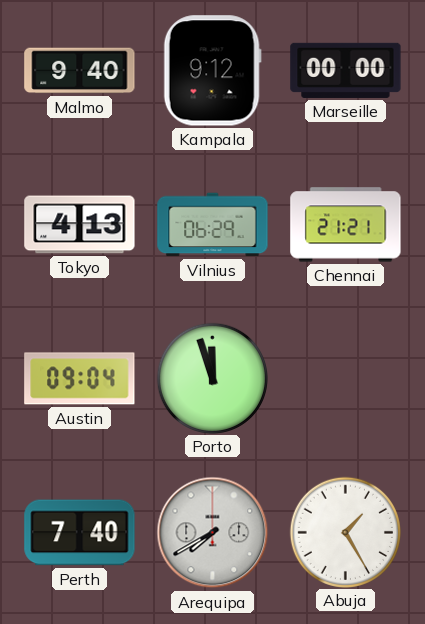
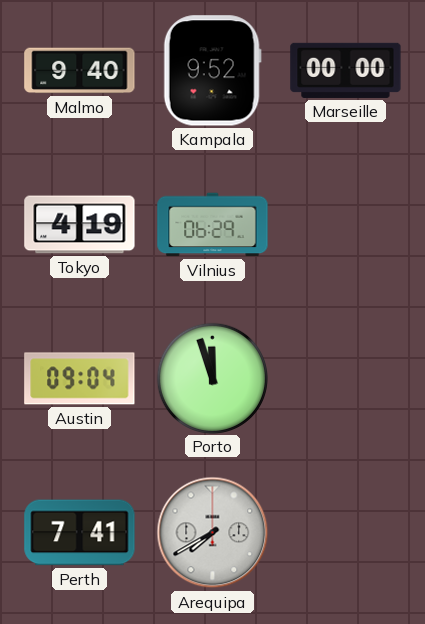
Kampala: 9:12 -> 9:52
Tokyo: 4:13 -> 4:19
Chennai: 21:21 -> none
Perth: 7:40 -> 7:41
Abuja: 1:25 -> none
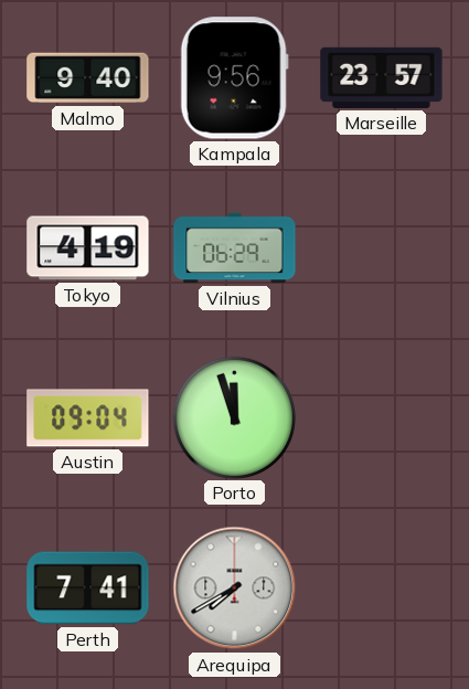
Kampala: 9:52 -> 9:56
Marseille: 00:00 -> 23:57
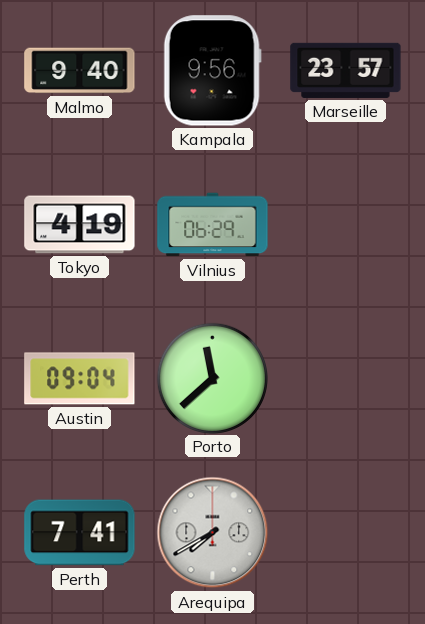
Porto: 11:57 -> 11:38
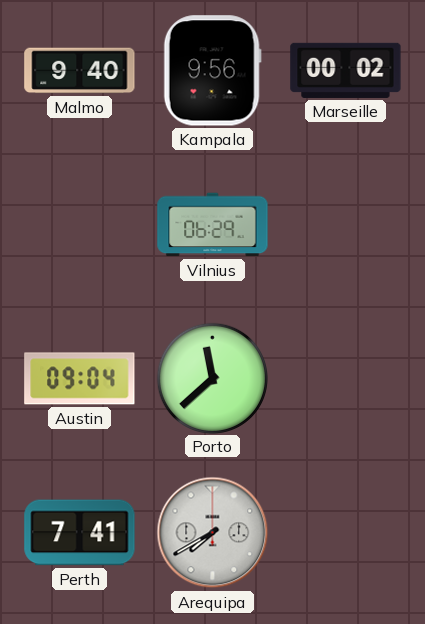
Marseille: 23:57 -> 00:02
Tokyo: 4:19 -> none
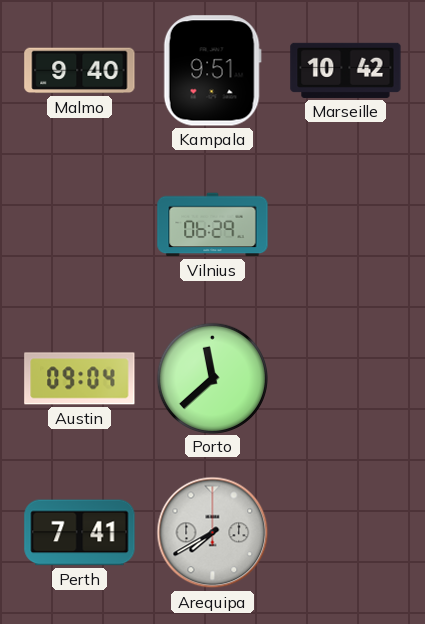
Kampala: 9:56 -> 9:51
Marseille: 00:02 -> 10:42
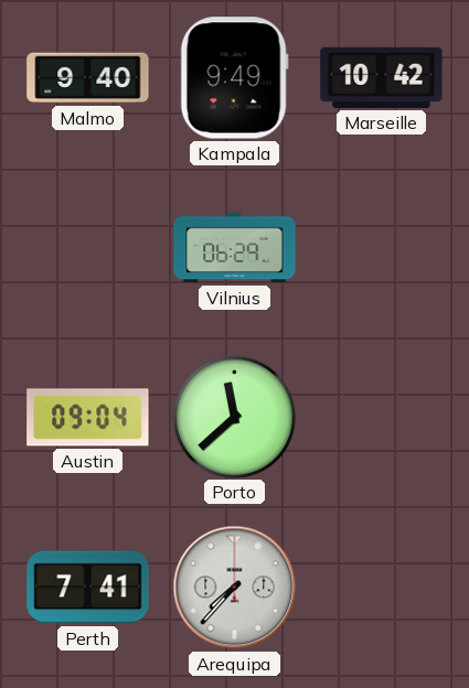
Kampala: 9:51 -> 9:49
Arequipa: 7:40 -> 7:37
